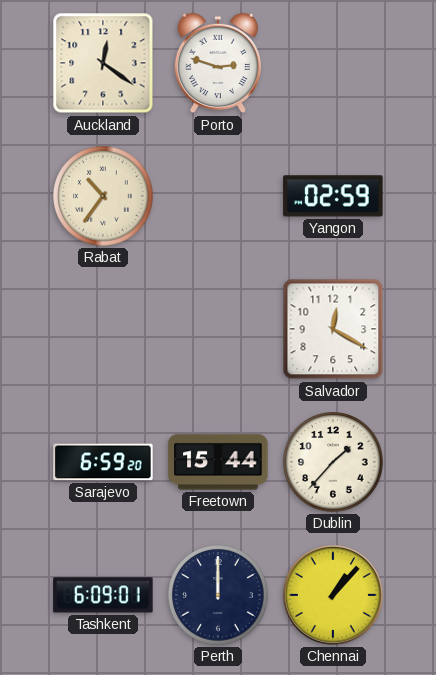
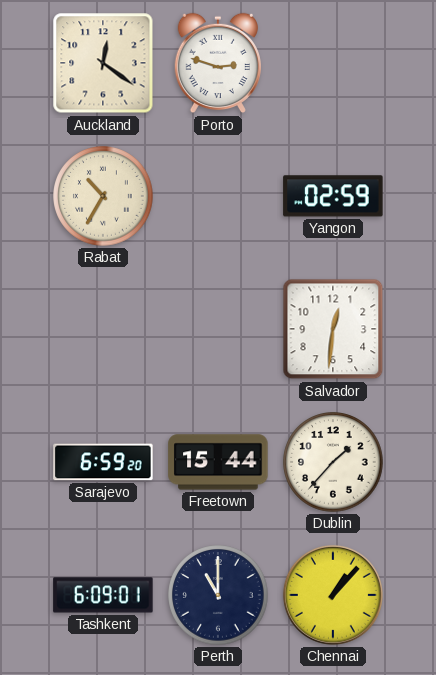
Rabat: 10:36 -> 10:35
Salvador: 12:20 -> 12:31
Perth: 12:00 -> 11:00
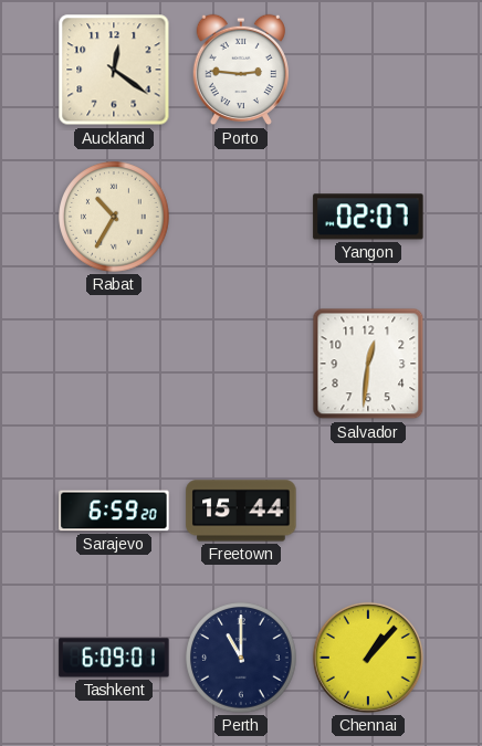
Porto: 2:48 -> 2:46
Yangon: 02:59 -> 02:07
Dublin: 1:37 -> none
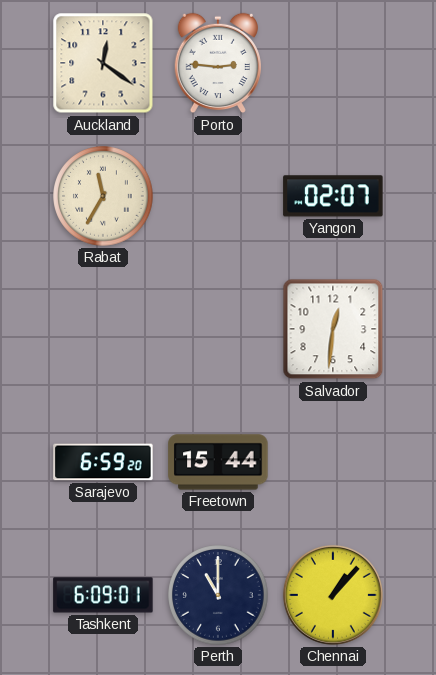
Rabat: 10:35 -> 11:35
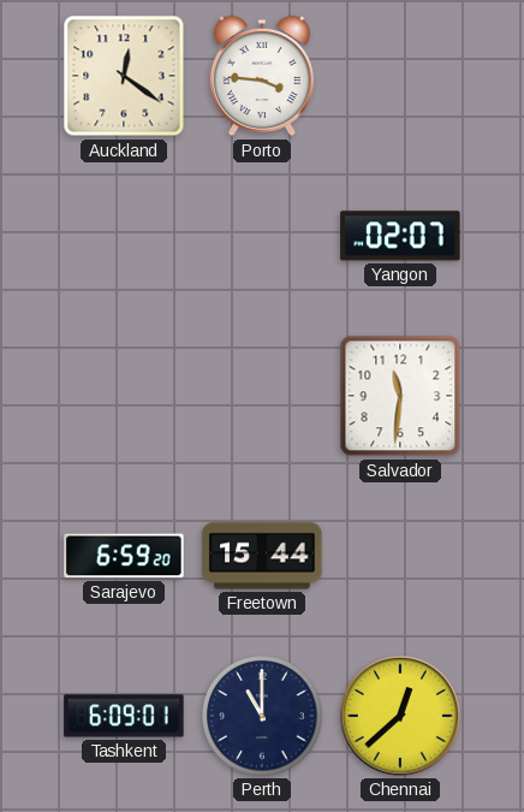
Porto: 2:46 -> 3:46
Rabat: 11:35 -> none
Salvador: 12:31 -> 11:31
Chennai: 1:07 -> 12:38
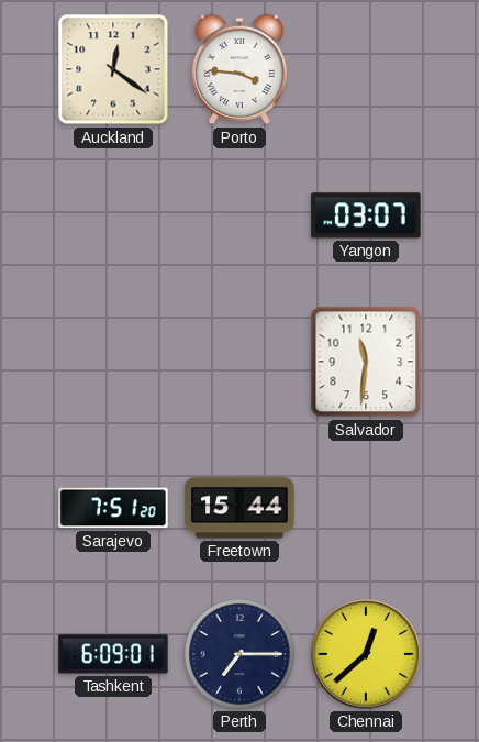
Yangon: 02:07 -> 03:07
Sarajevo: 6:59 -> 7:51
Perth: 11:00 -> 7:15
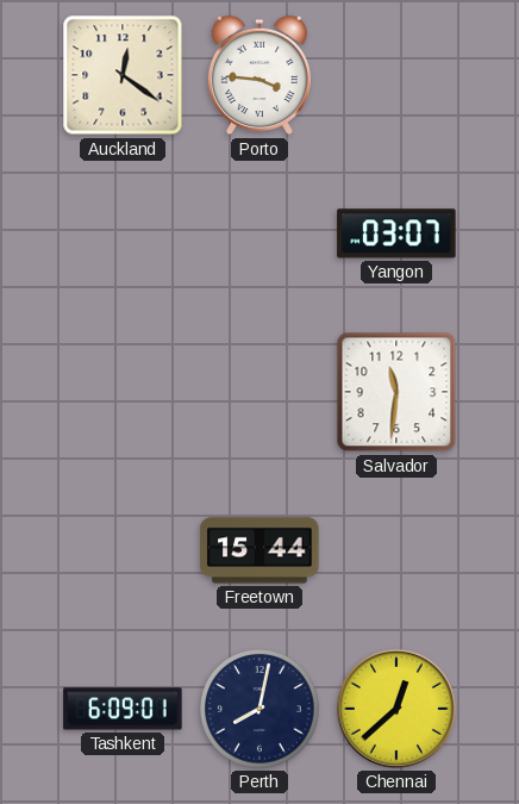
Sarajevo: 7:51 -> none
Perth: 7:15 -> 8:02
